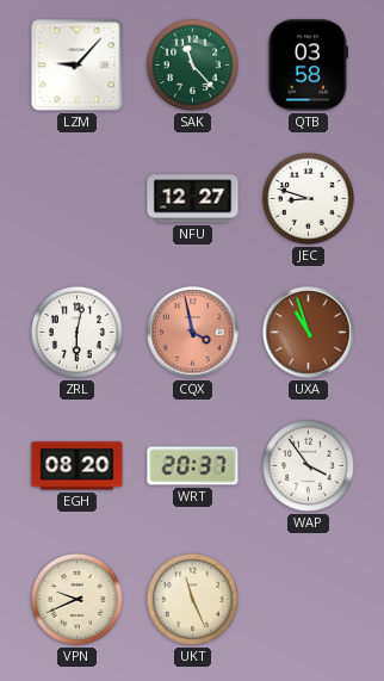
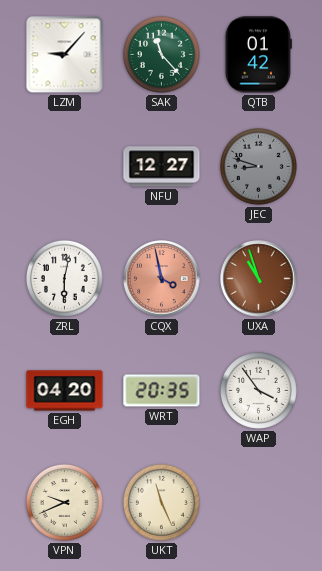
QTB: 03:58 -> 01:42
JEC dial: white -> grey
EGH: 08:20 -> 04:20
WRT: 20:37 -> 20:35
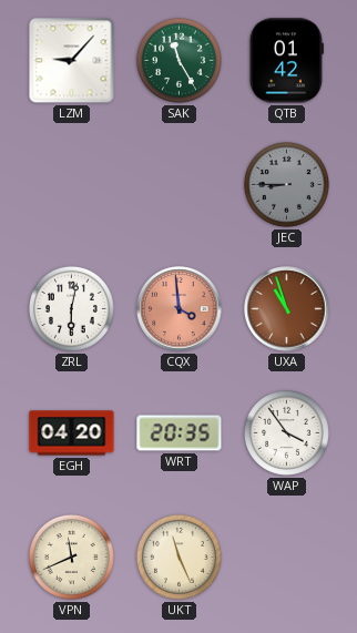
SAK: 11:23 -> 11:25
NFU: 12:27 -> none
JEC: 8:48 -> 8:45
CQX: 3:58 -> 3:59
VPN: 9:41 -> 11:41
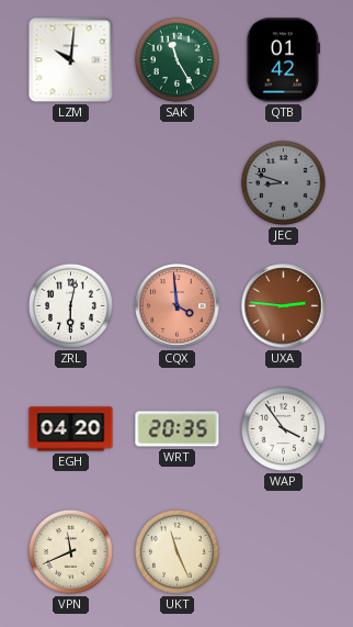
LZM: 9:07 -> 10:01
JEC: 8:45 -> 8:48
UXA: 10:57 -> 2:46
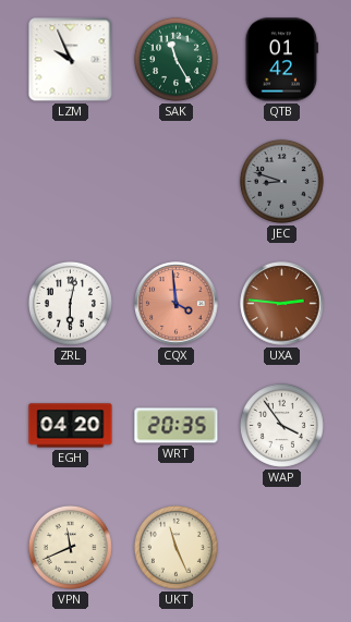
LZM: 10:01 -> 9:56
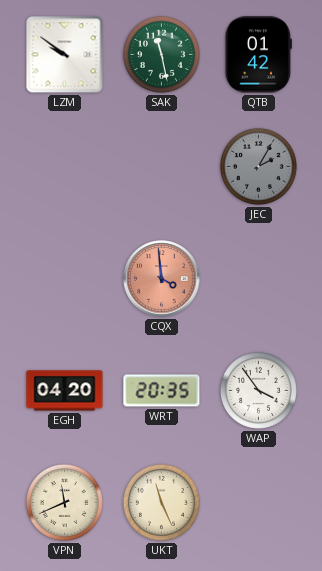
LZM: 9:56 -> 9:51
SAK: 11:25 -> 11:28
JEC: 8:48 -> 2:05
ZRL: 6:02 -> none
UXA: 2:46 -> none
